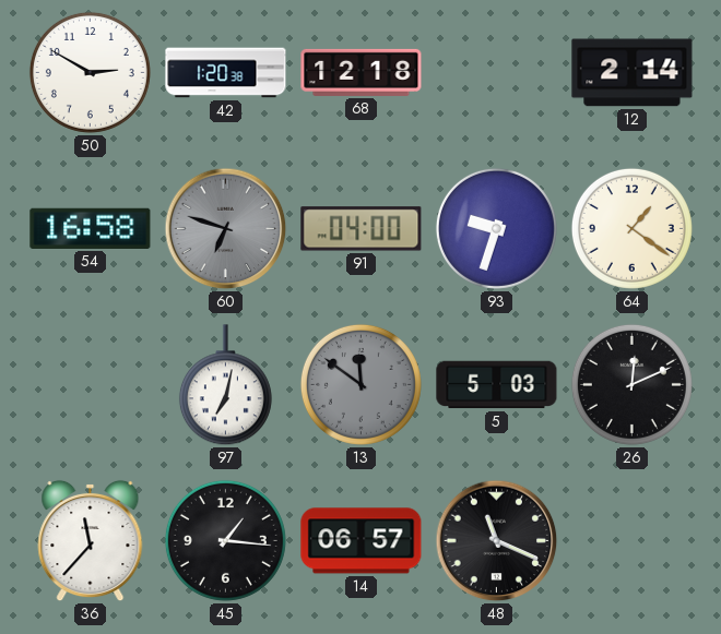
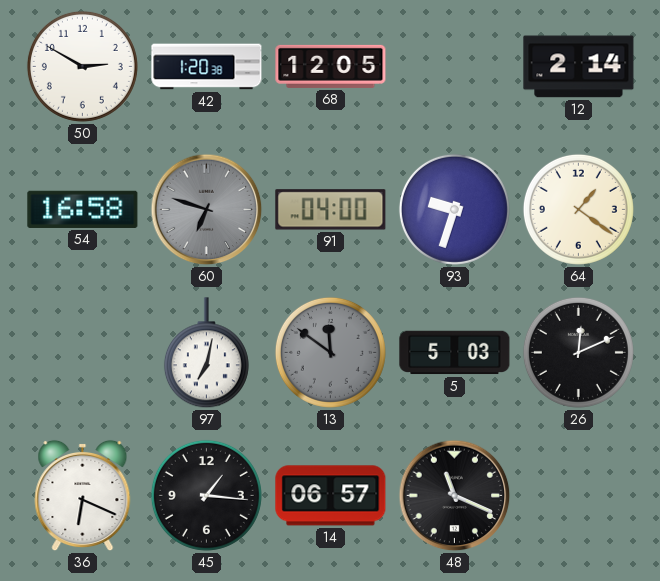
68: 12:18 -> 12:05
36: 11:37 -> 6:19
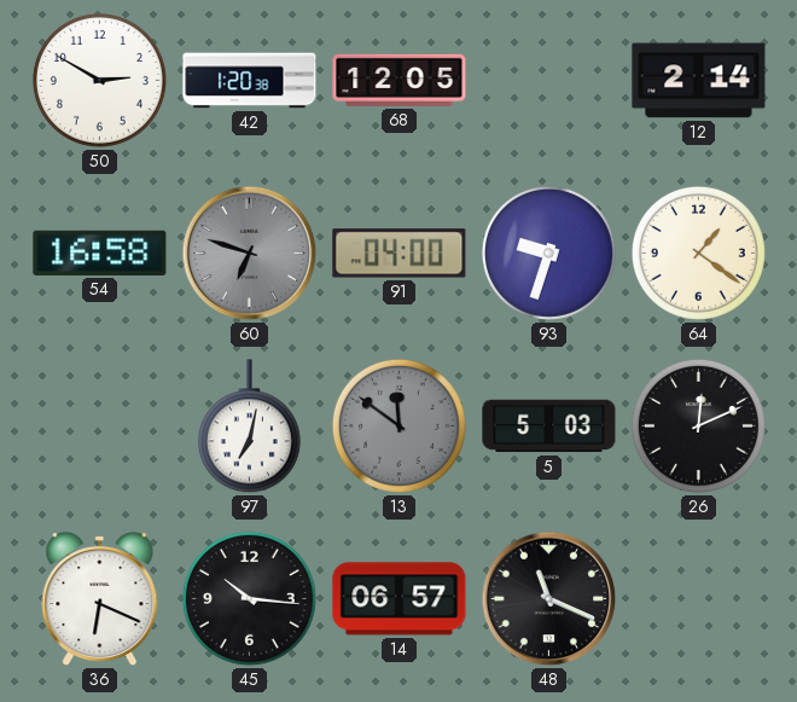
45: 1:16 -> 10:16
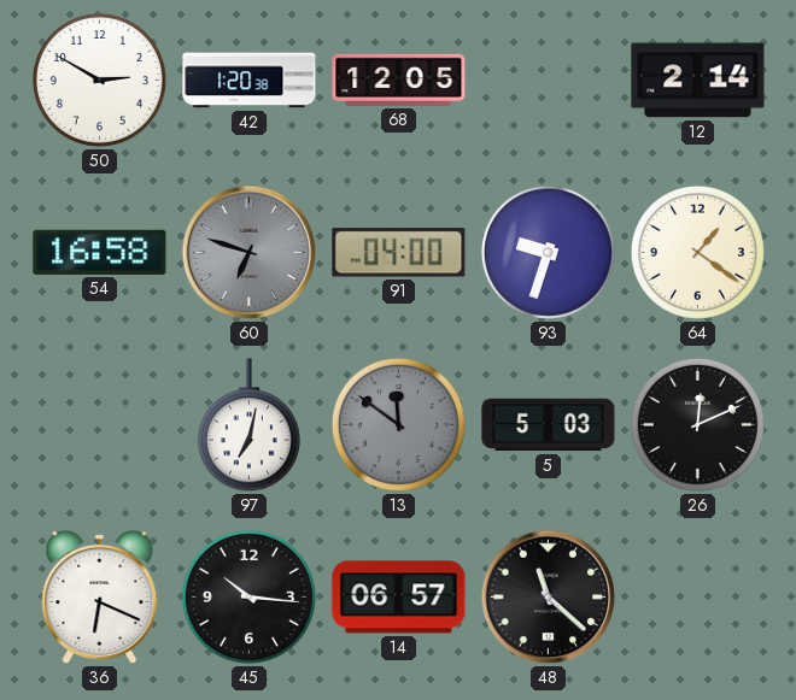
48: 11:19 -> 11:22
